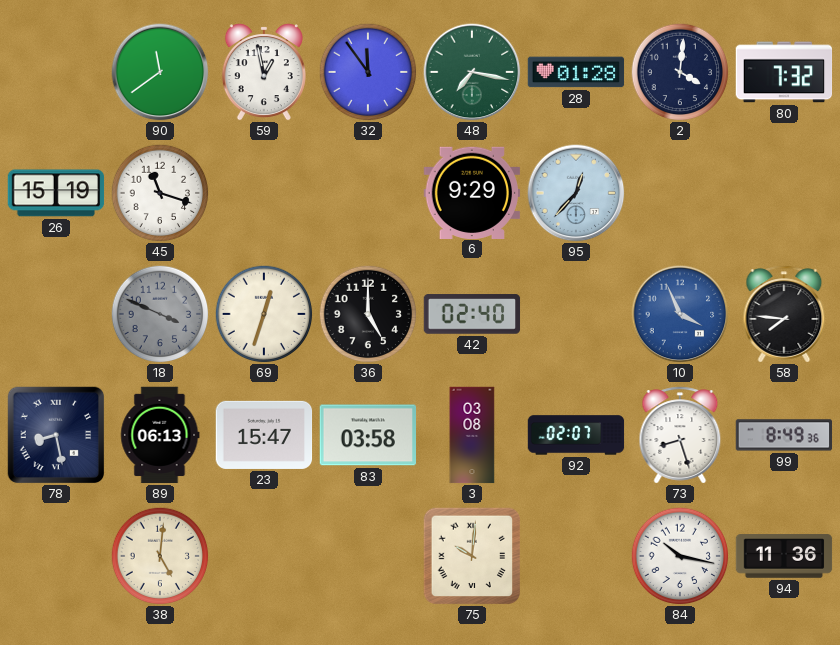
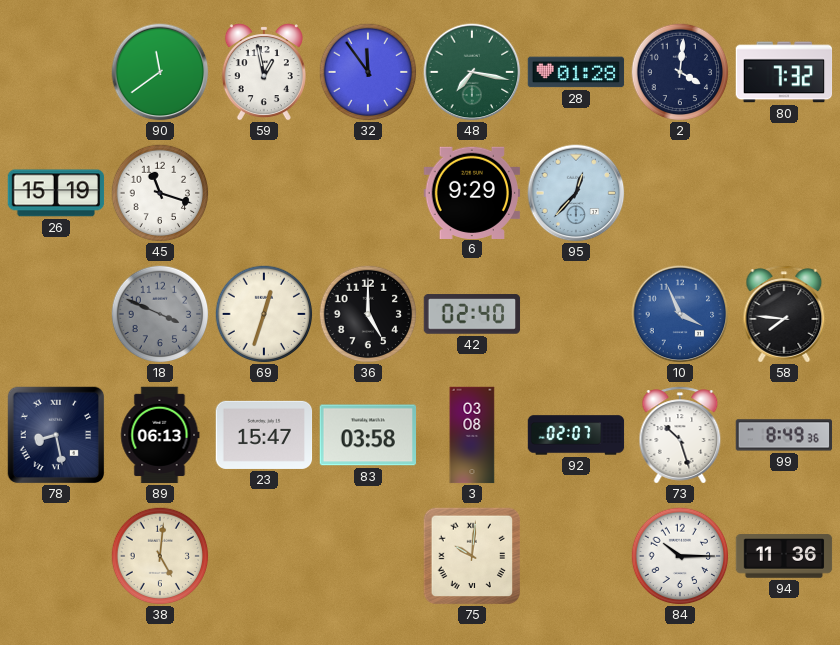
73: 8:27 -> 10:27
84: 10:17 -> 10:15
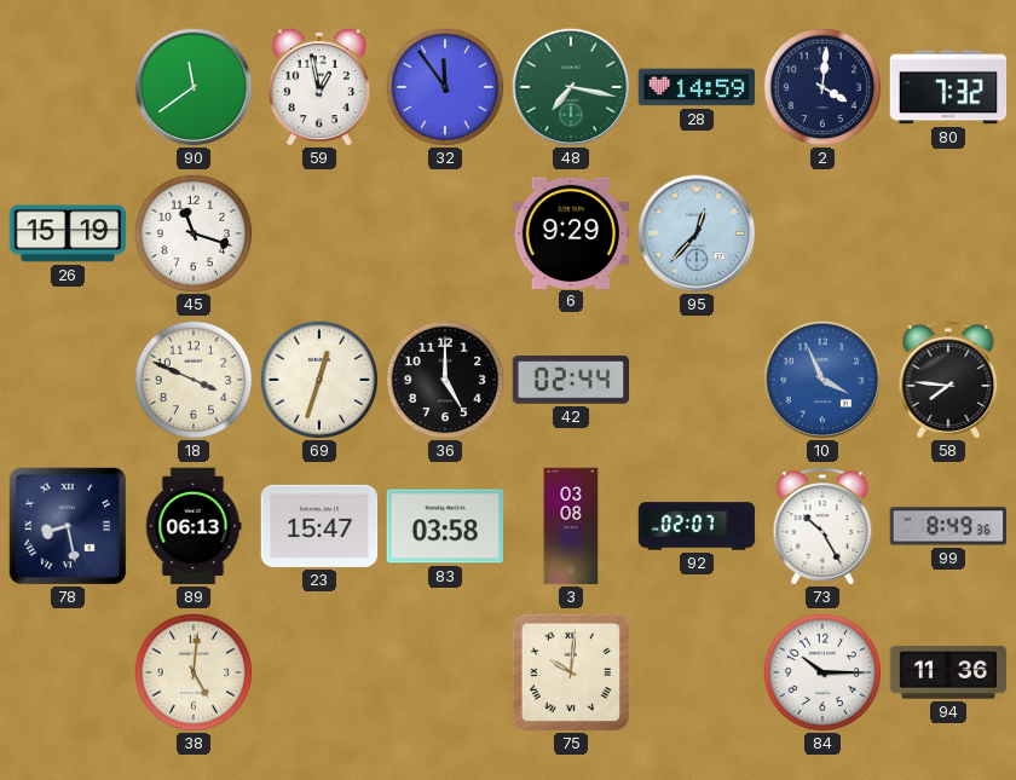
28: 01:28 -> 14:59
18 dial: grey -> cream
42: 02:40 -> 02:44
73: 10:27 -> 10:25
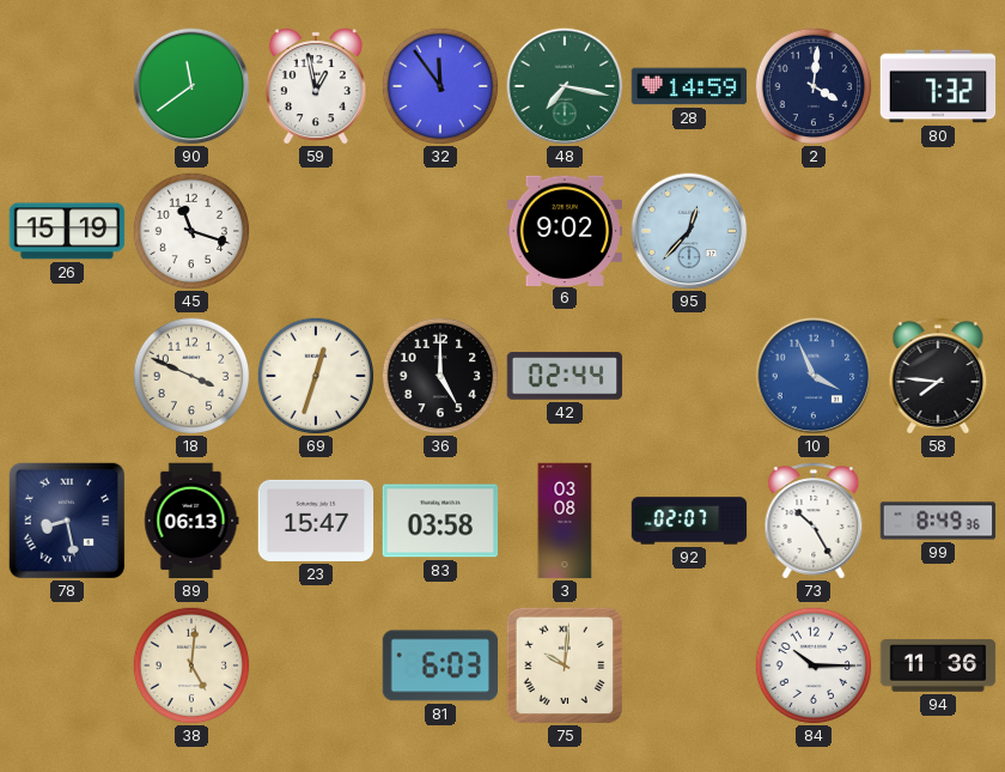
6: 9:29 -> 9:02
81: none -> 6:03
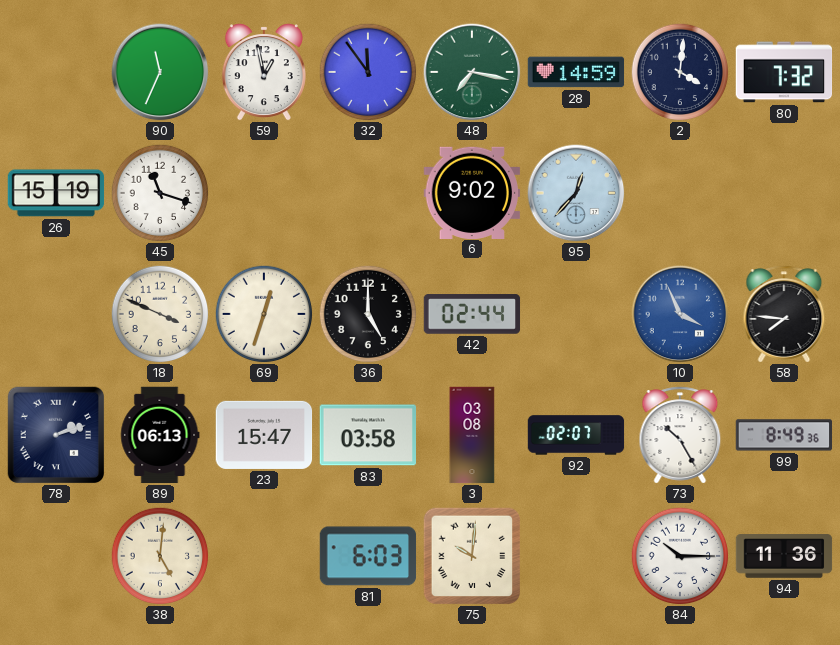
90: 11:39 -> 11:34
78: 8:28 -> 2:12
